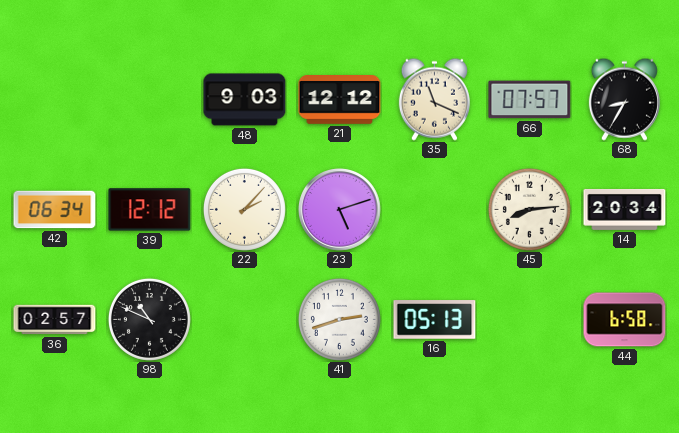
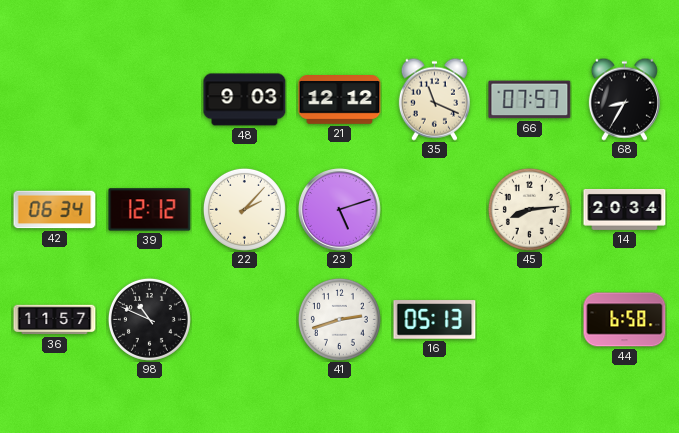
36: 02:57 -> 11:57
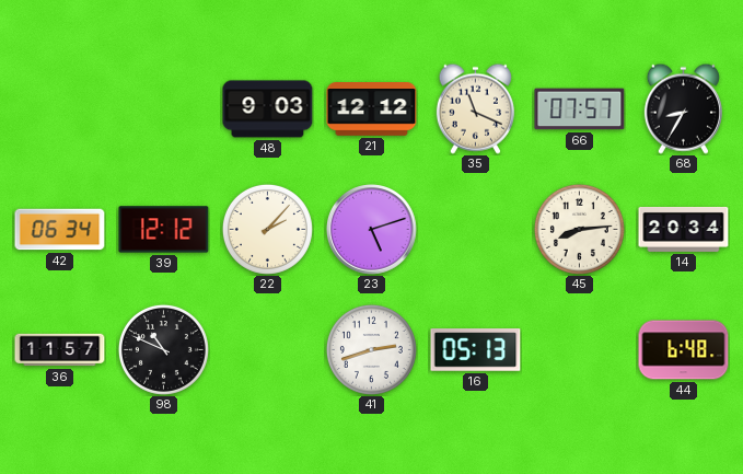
44: 6:58 -> 6:48
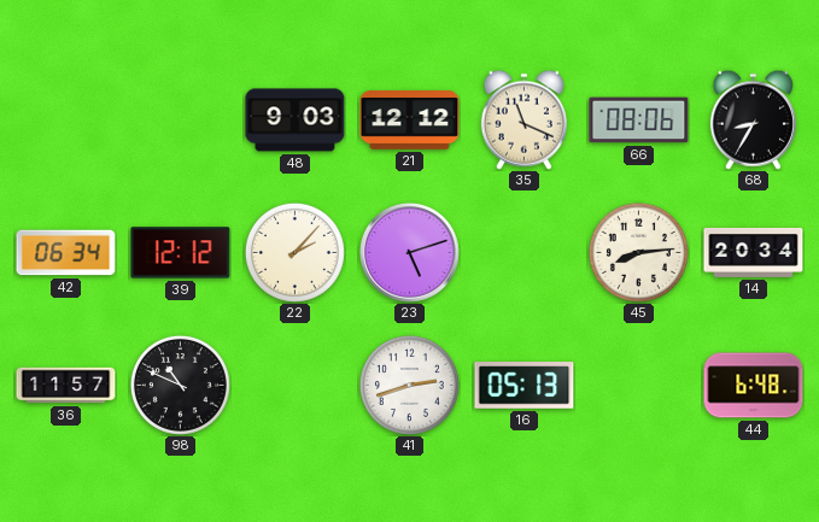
66: 07:57 -> 08:06
